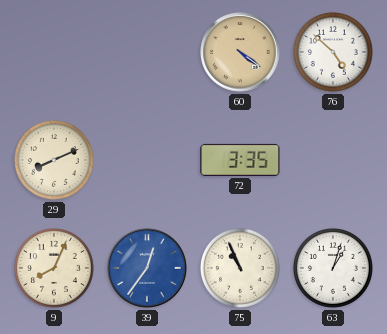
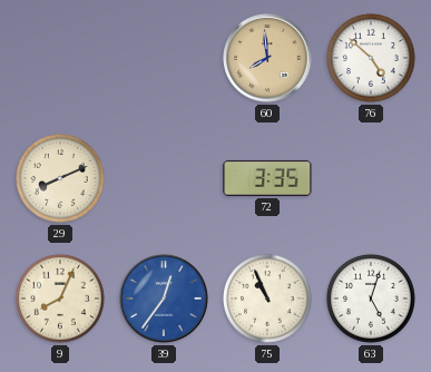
60: 4:21 -> 7:59
63: 1:03 -> 5:03
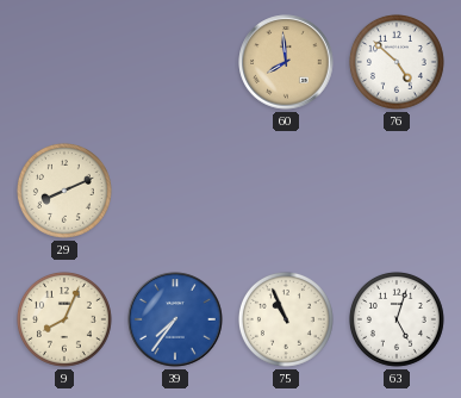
72: 3:35 -> none
39: 12:36 -> 7:36
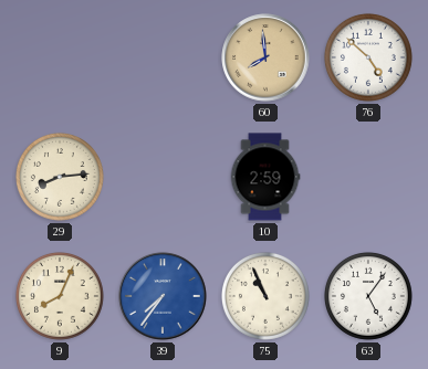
29: 8:11 -> 8:14
10: none -> 2:59
63: 5:03 -> 5:06
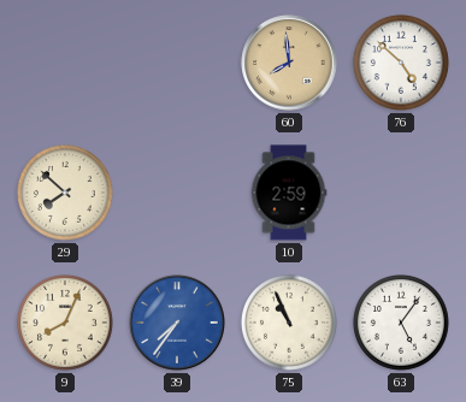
29: 8:14 -> 7:52
